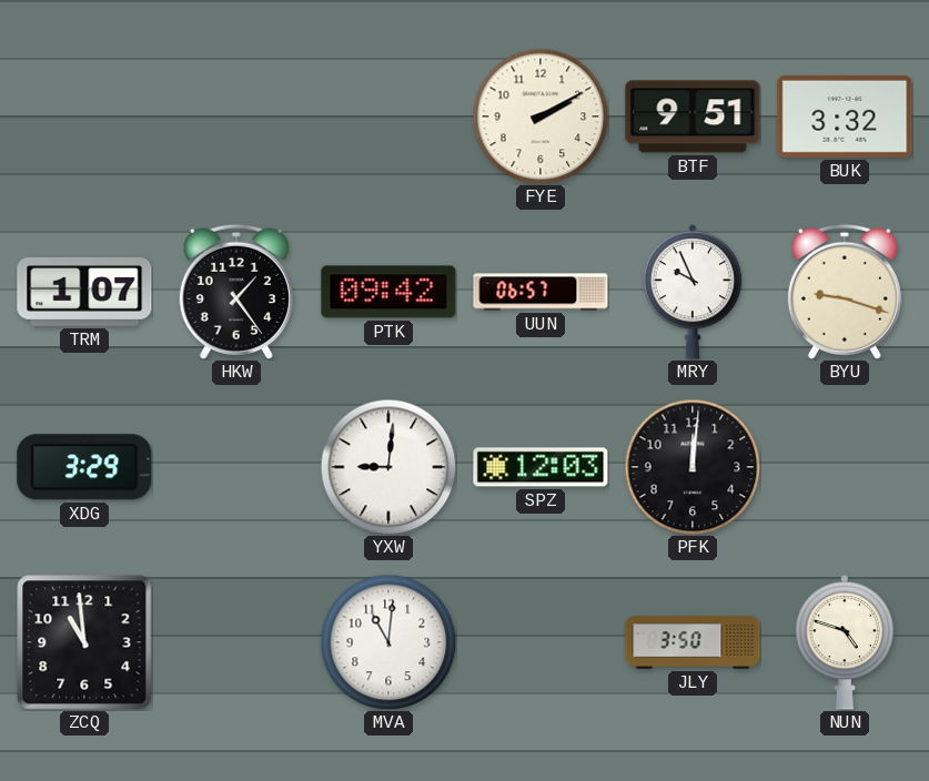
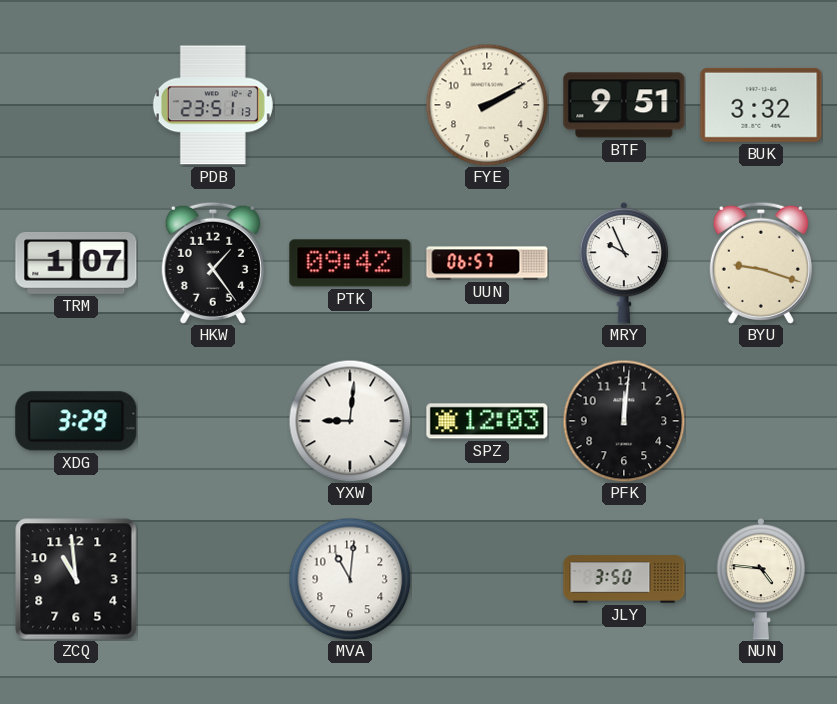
PDB: none -> 23:51
NUN: 4:48 -> 4:46
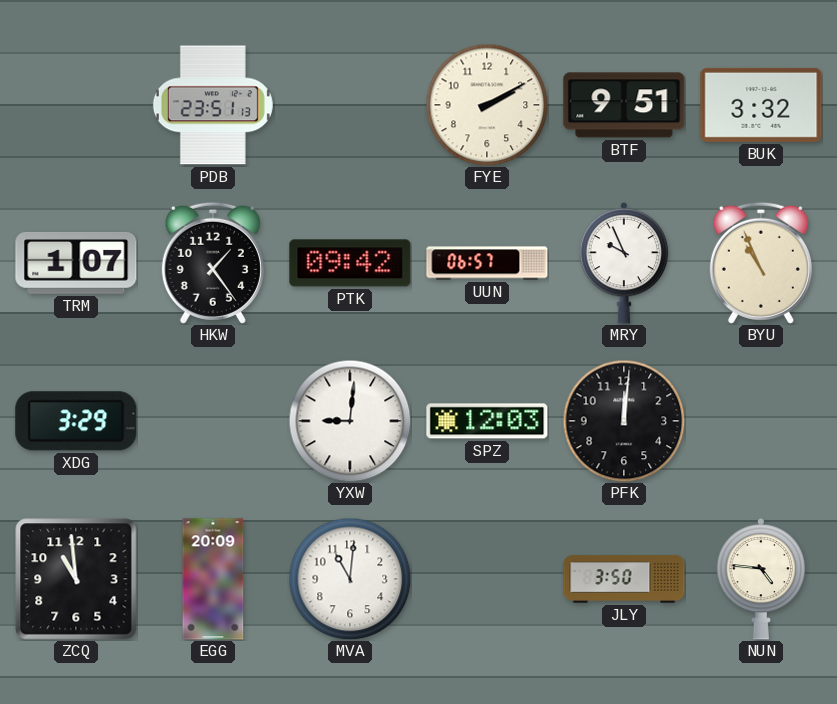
BYU: 9:18 -> 10:56
EGG: none -> 20:09
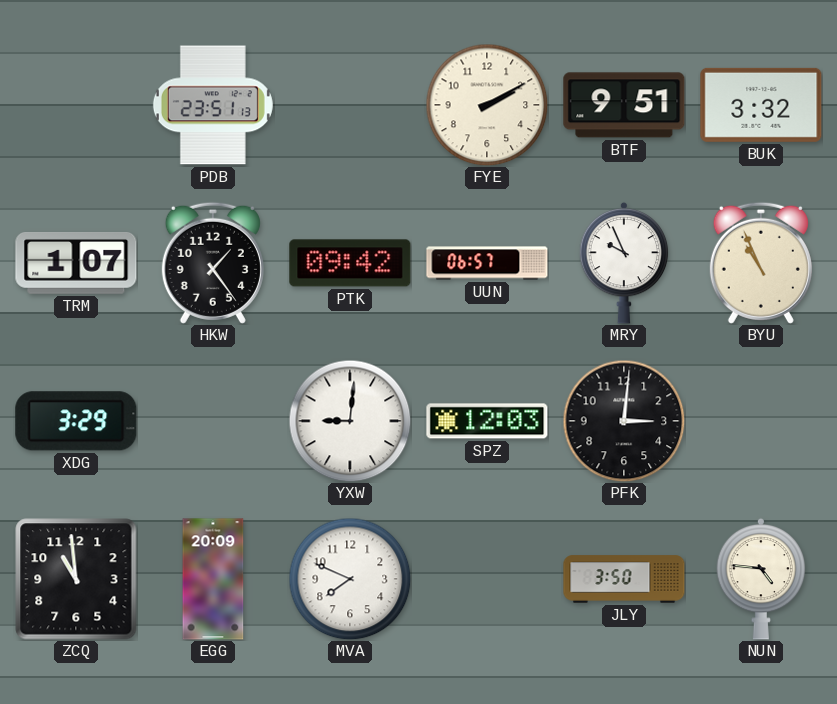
PFK: 12:01 -> 3:01
MVA: 11:01 -> 7:49
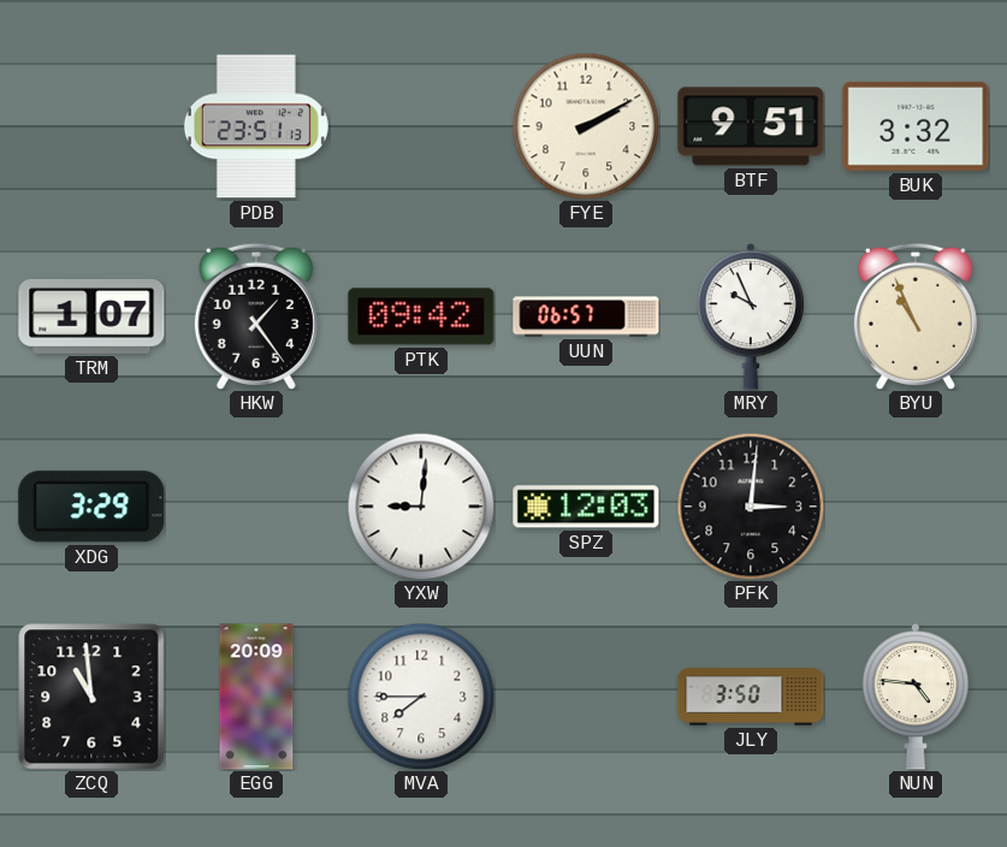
MVA: 7:49 -> 7:45
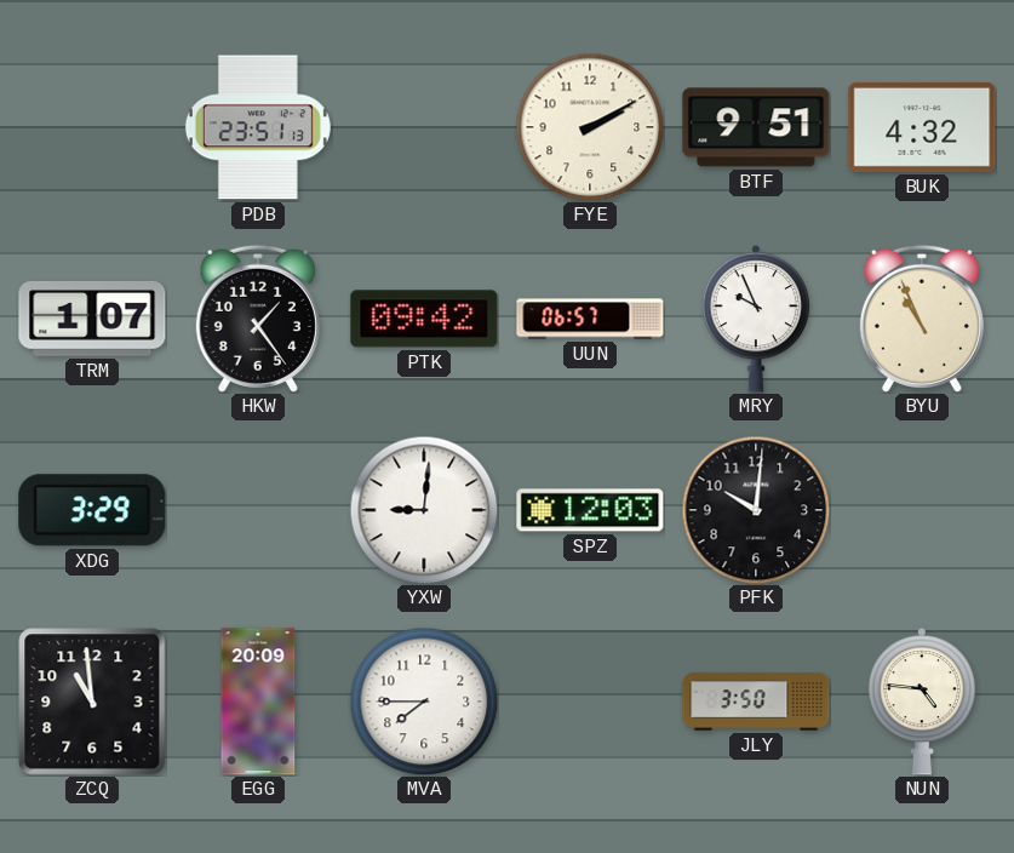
BUK: 3:32 -> 4:32
PFK: 3:01 -> 10:01
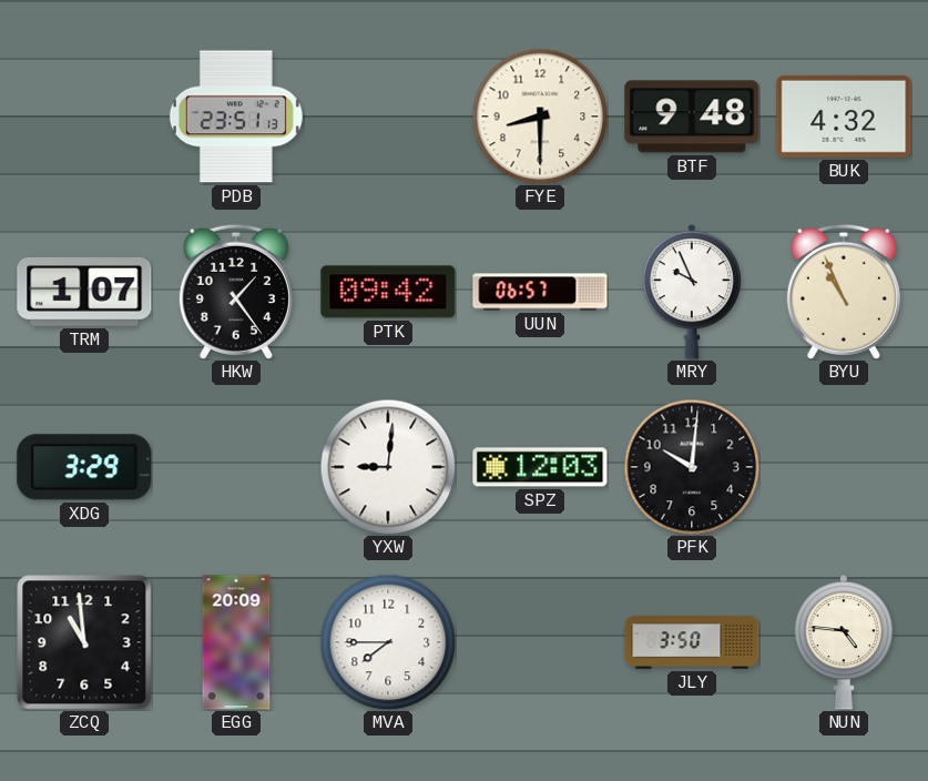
FYE: 2:10 -> 8:30
BTF: 9:51 -> 9:48
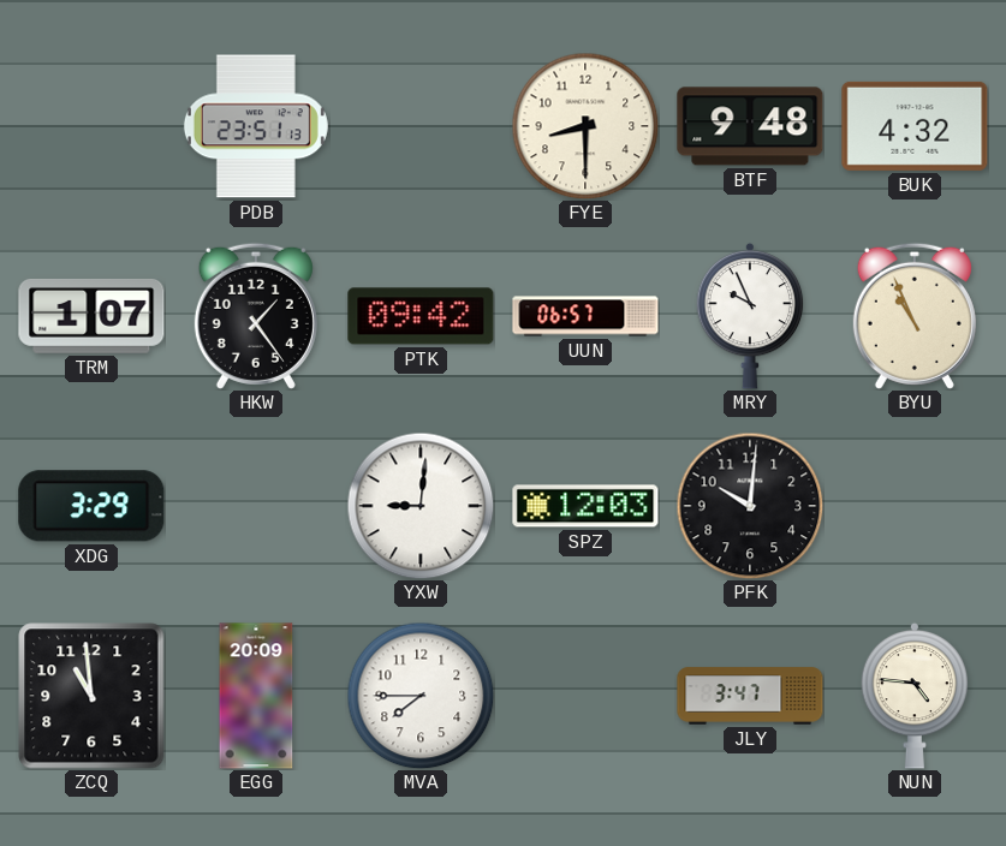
JLY: 3:50 -> 3:47
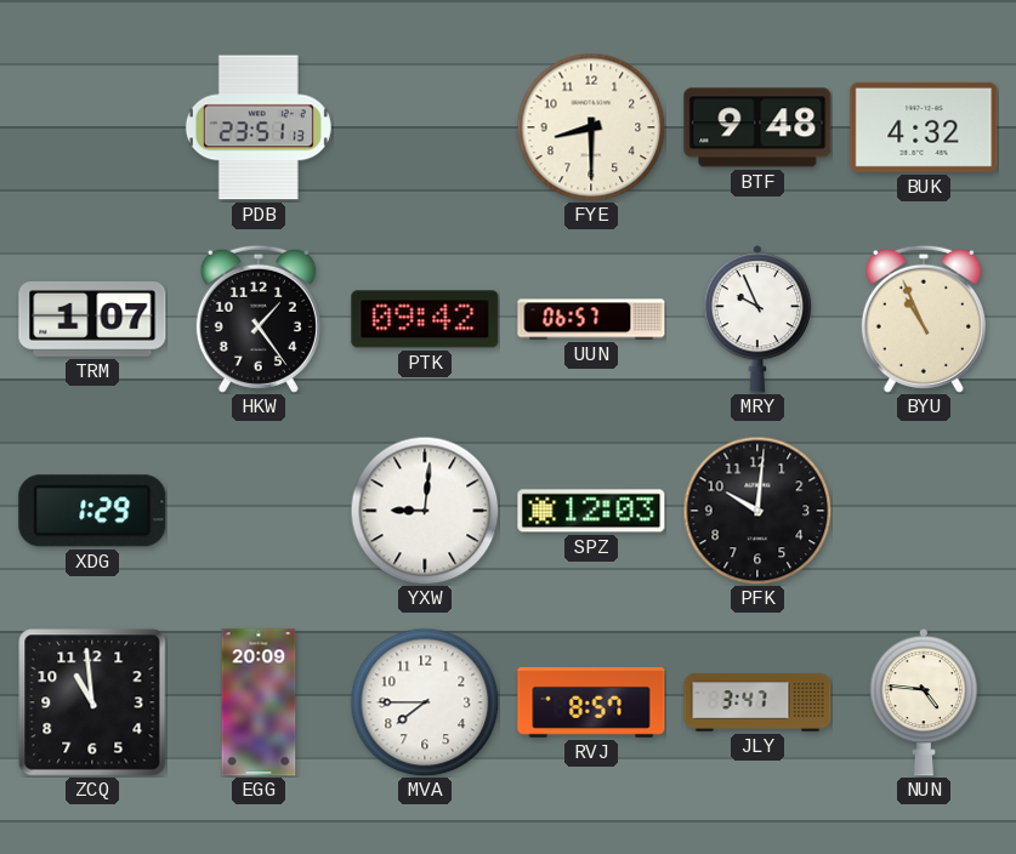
XDG: 3:29 -> 1:29
RVJ: none -> 8:57
